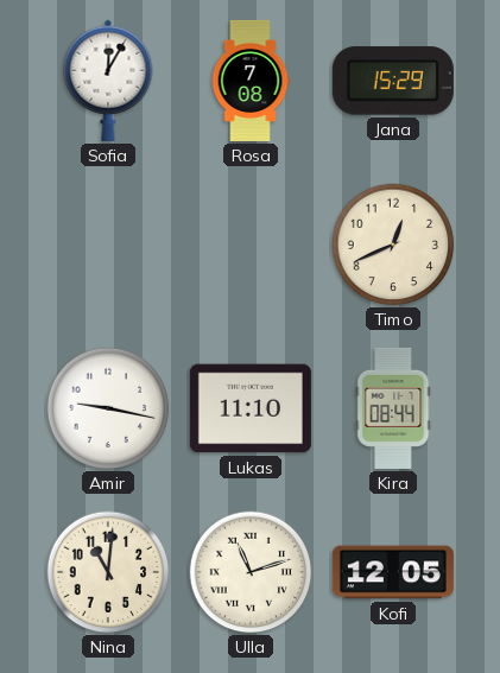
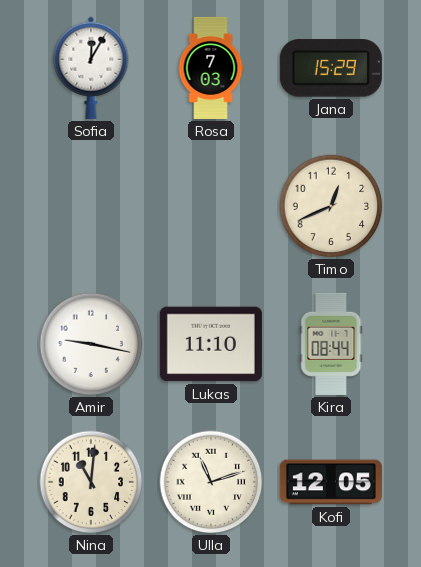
Rosa: 7:08 -> 7:03
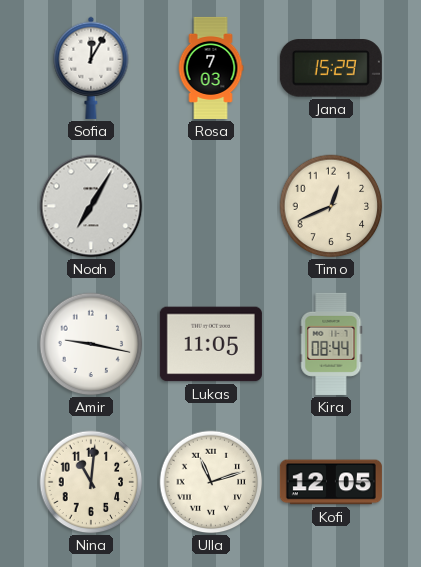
Noah: none -> 7:05
Lukas: 11:10 -> 11:05
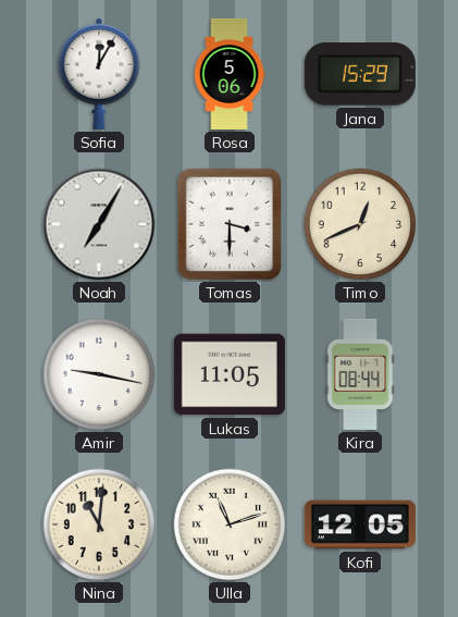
Rosa: 7:03 -> 5:06
Tomas: none -> 3:30
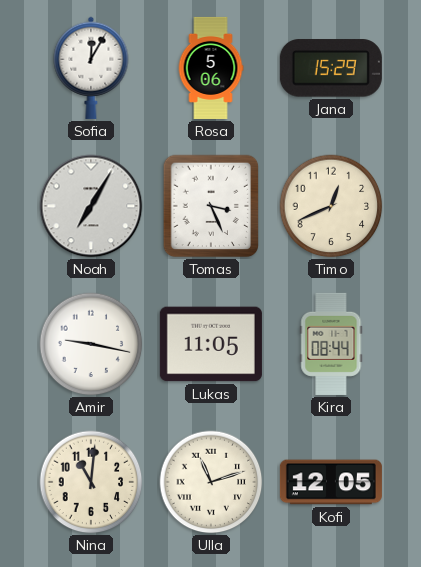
Tomas: 3:30 -> 3:26
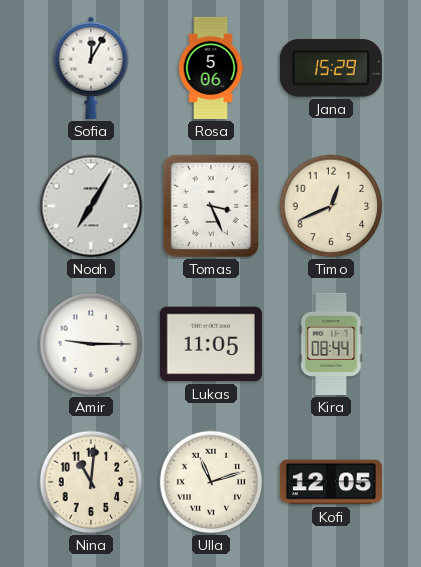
Amir: 9:17 -> 9:15
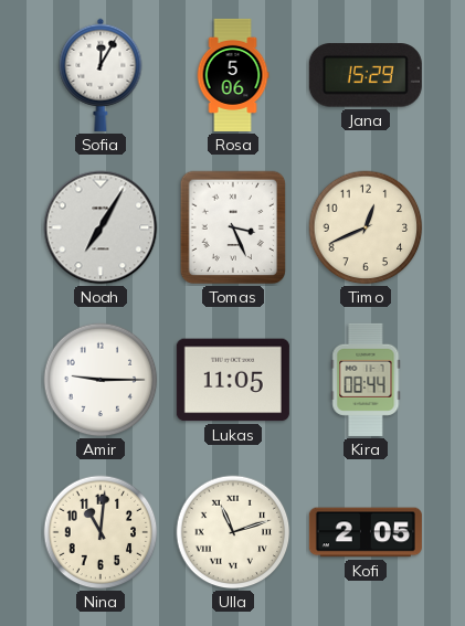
Kofi: 12:05 -> 2:05
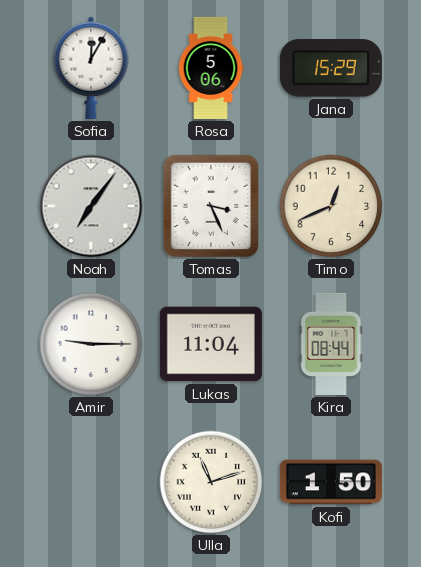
Noah: 7:05 -> 7:06
Lukas: 11:05 -> 11:04
Nina: 11:01 -> none
Kofi: 2:05 -> 1:50
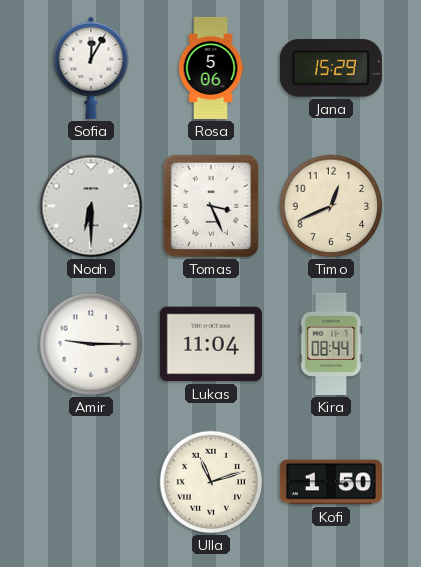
Noah: 7:06 -> 6:30
